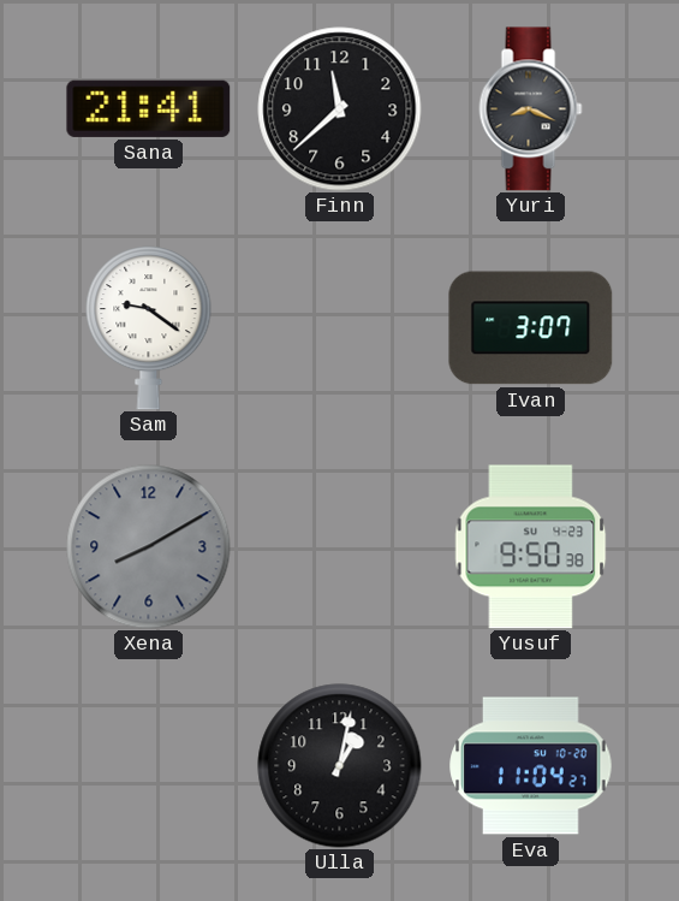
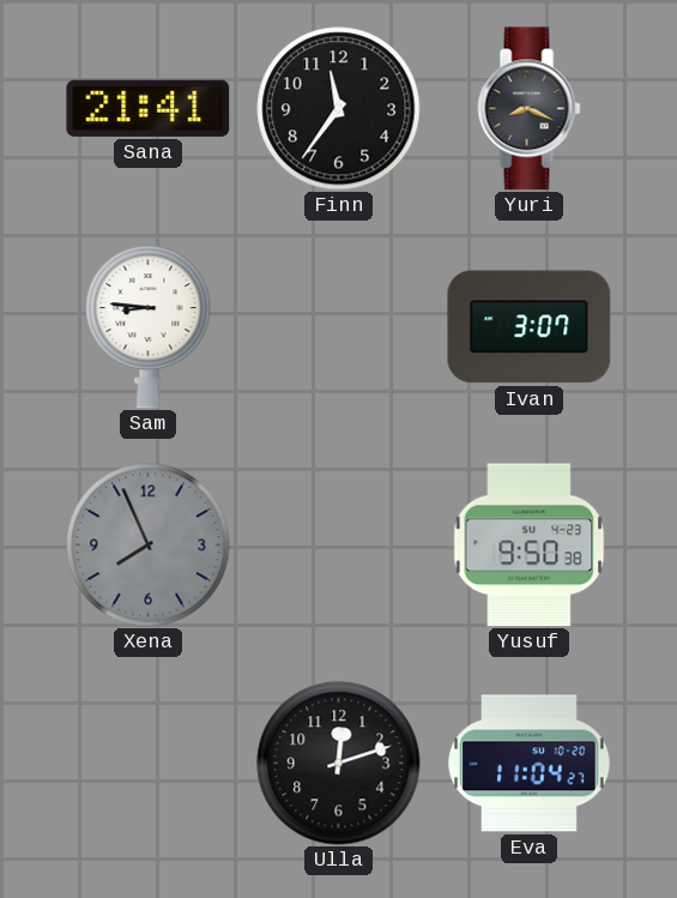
Finn: 11:38 -> 11:36
Sam: 9:21 -> 8:46
Xena: 8:10 -> 7:56
Ulla: 1:02 -> 12:12
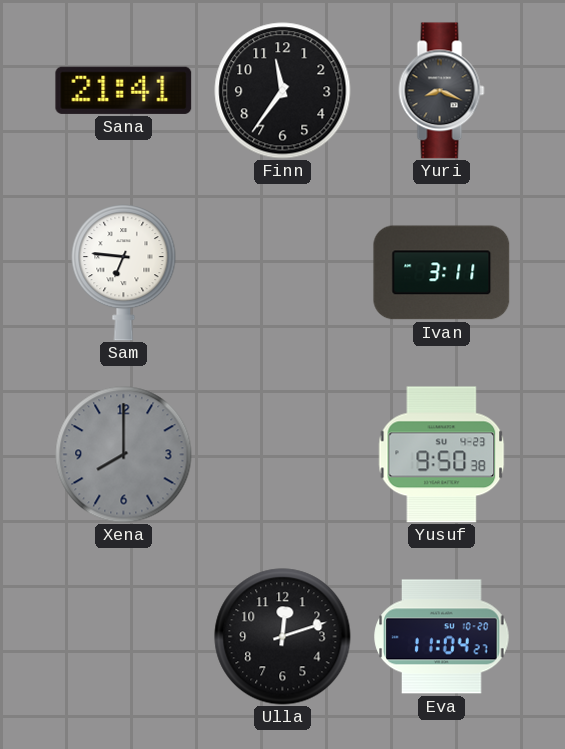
Sam: 8:46 -> 6:46
Ivan: 3:07 -> 3:11
Xena: 7:56 -> 8:00
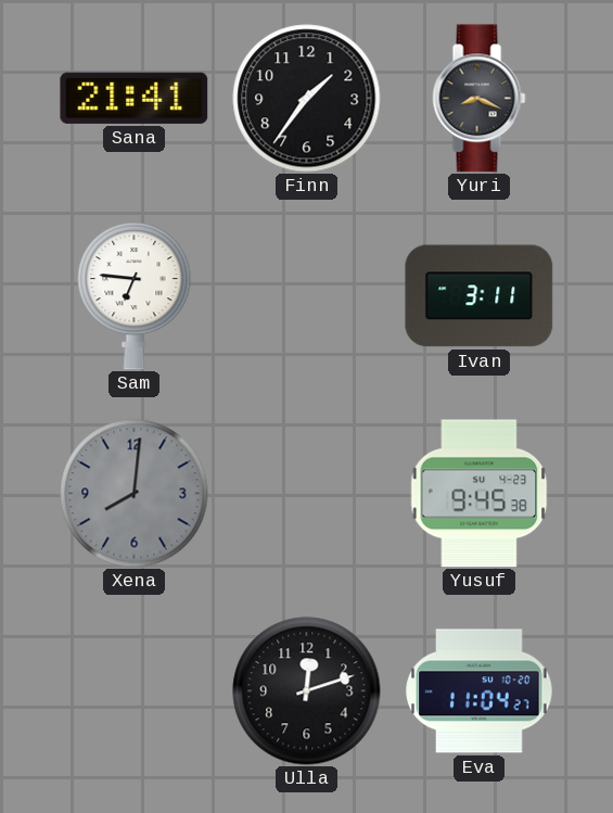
Finn: 11:36 -> 1:36
Xena: 8:00 -> 8:01
Yusuf: 9:50 -> 9:45
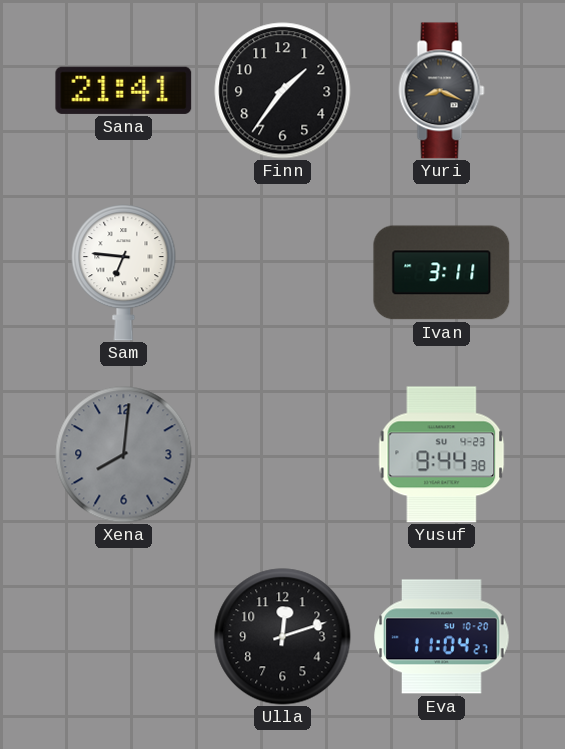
Yusuf: 9:45 -> 9:44
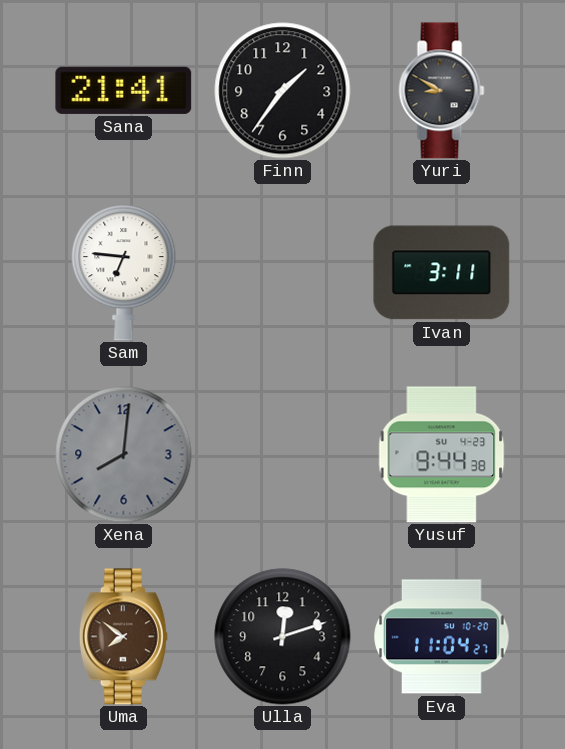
Yuri: 8:19 -> 8:50
Uma: none -> 7:51
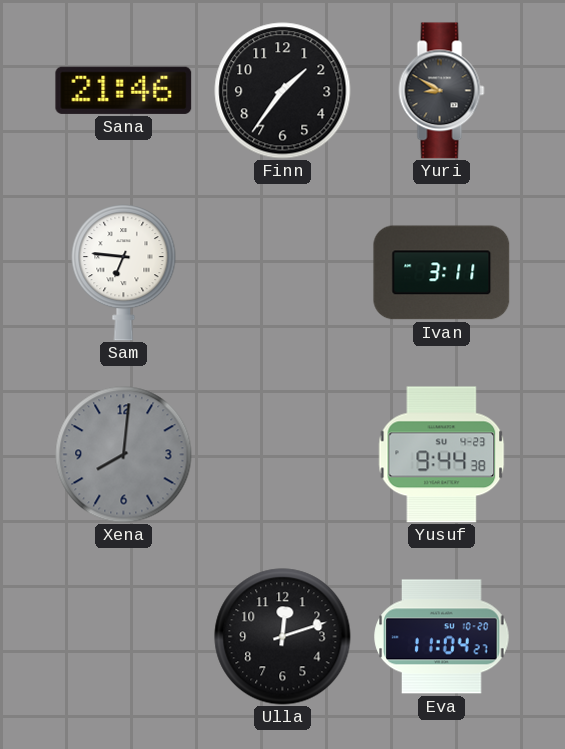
Sana: 21:41 -> 21:46
Uma: 7:51 -> none
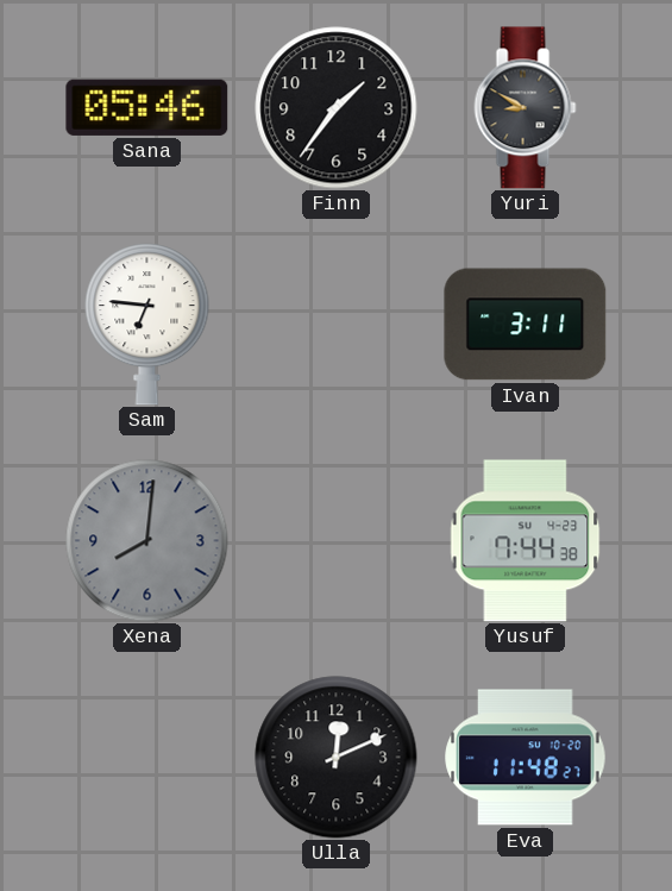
Sana: 21:46 -> 05:46
Yusuf: 9:44 -> 7:44
Ulla: 12:12 -> 12:11
Eva: 11:04 -> 11:48
